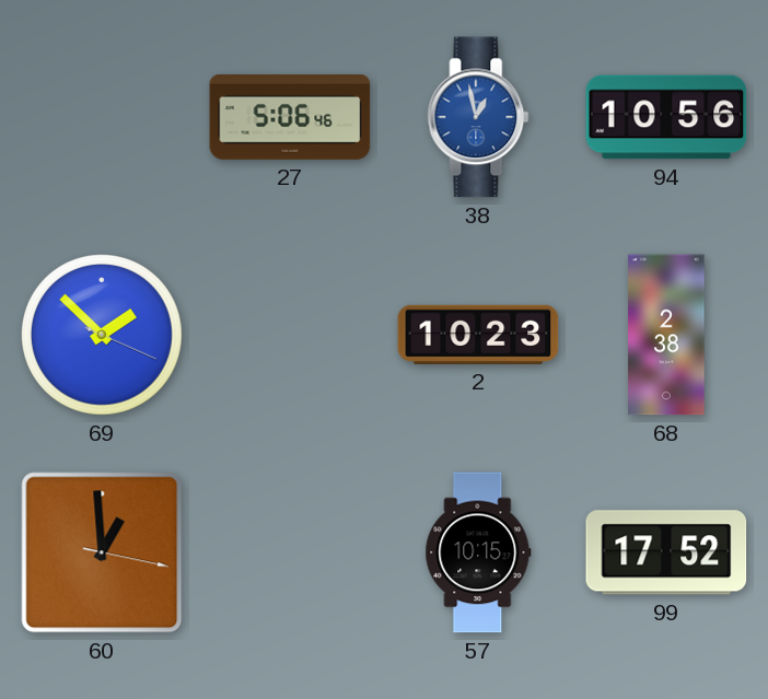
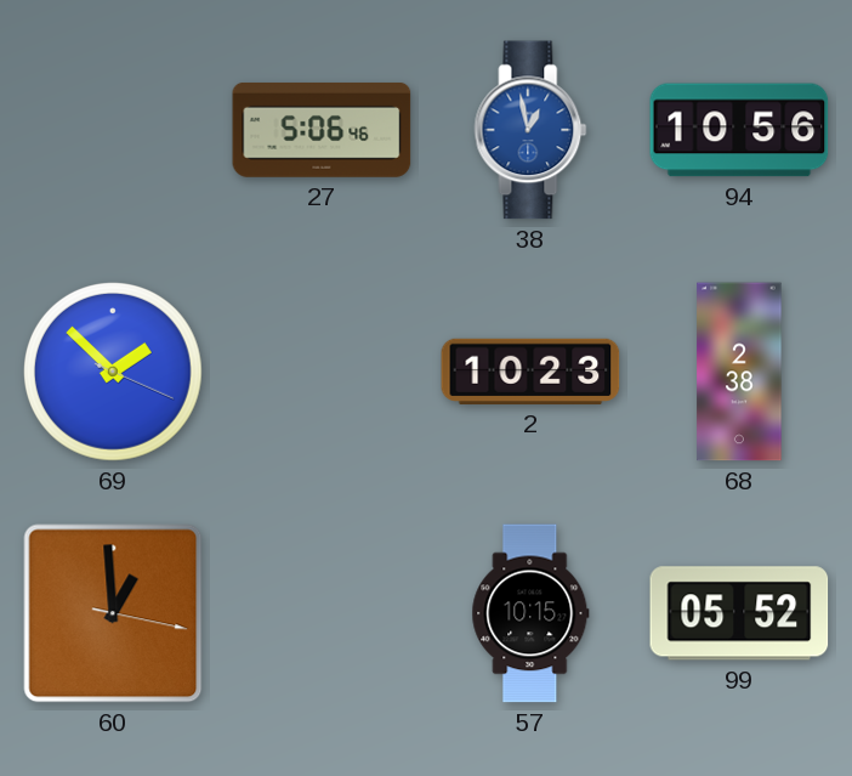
99: 17:52 -> 05:52
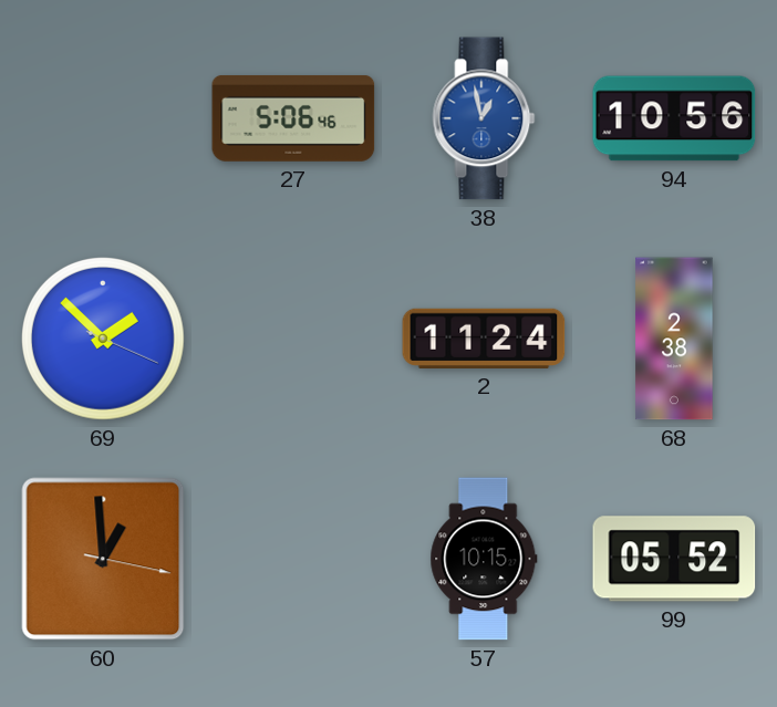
2: 10:23 -> 11:24
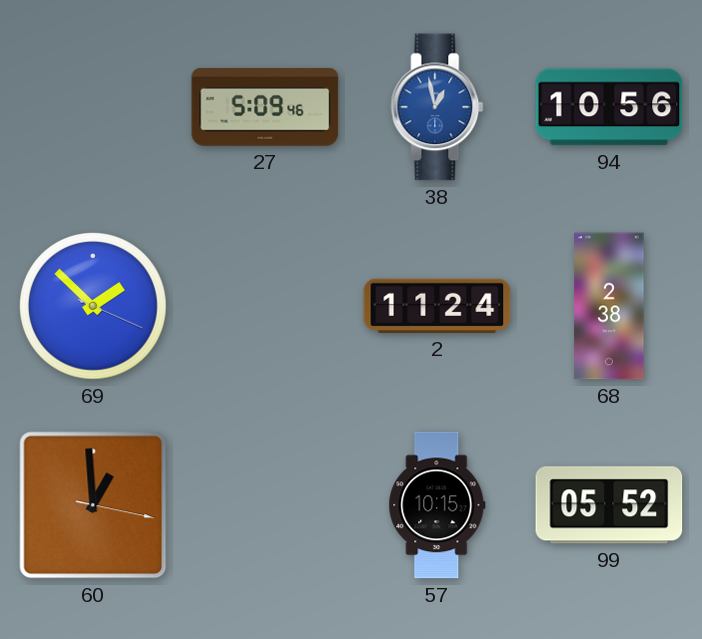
27: 5:06 -> 5:09
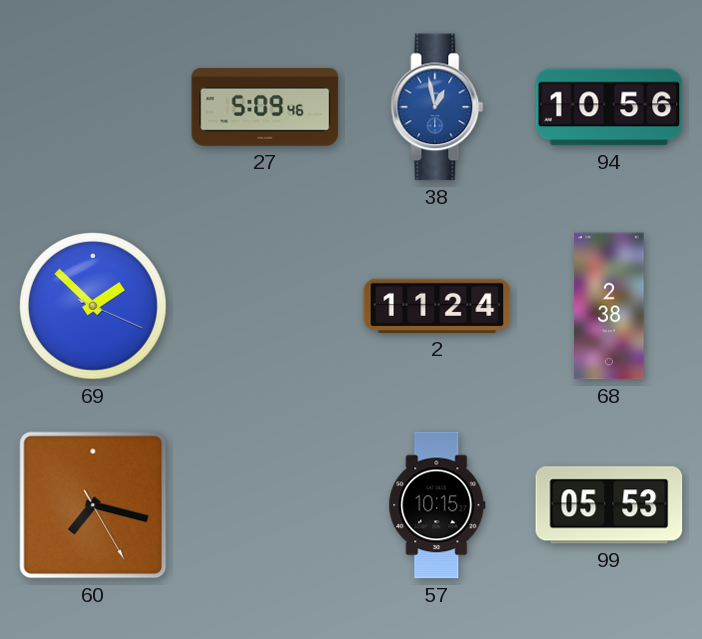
60: 12:59 -> 7:17
99: 05:52 -> 05:53
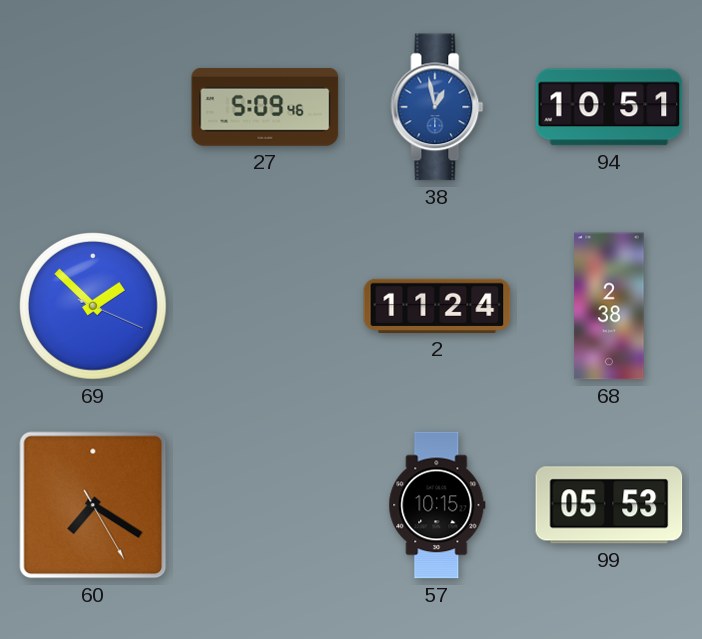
94: 10:56 -> 10:51
60: 7:17 -> 7:20
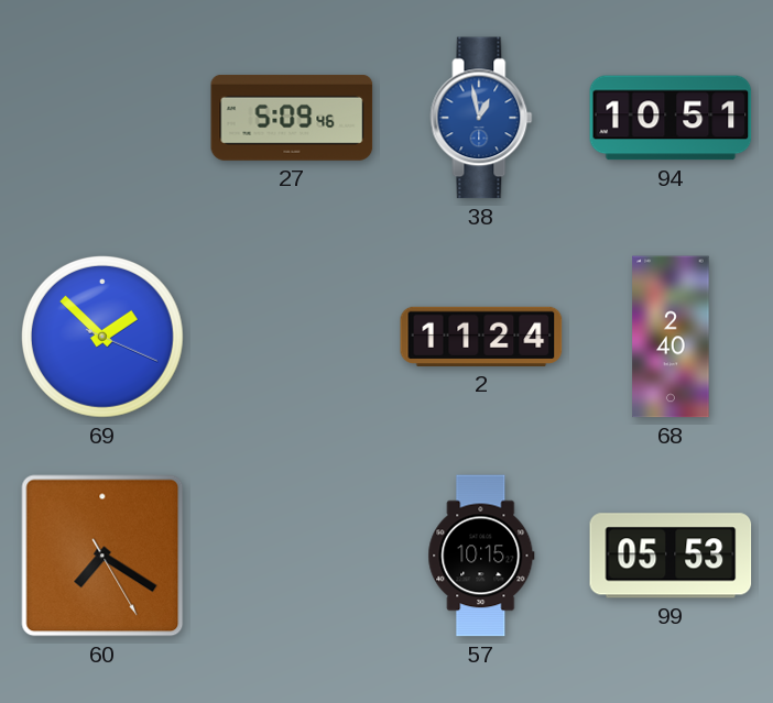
68: 2:38 -> 2:40
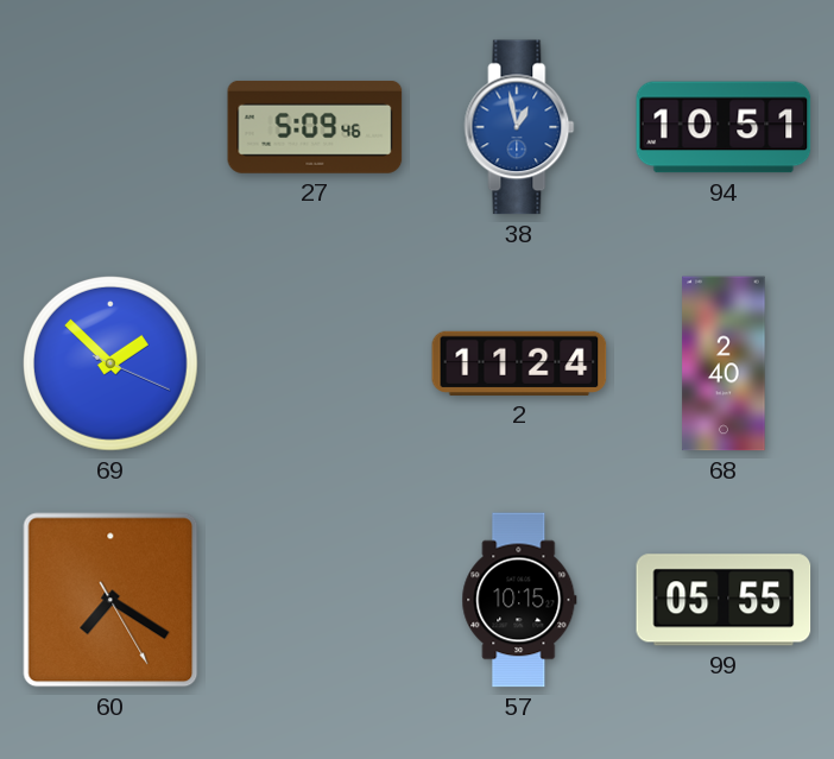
99: 05:53 -> 05:55
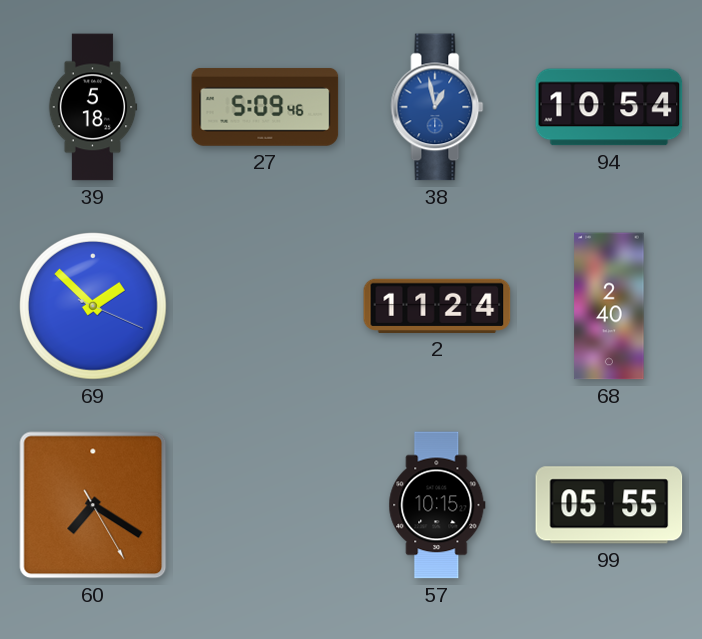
39: none -> 5:18
94: 10:51 -> 10:54
